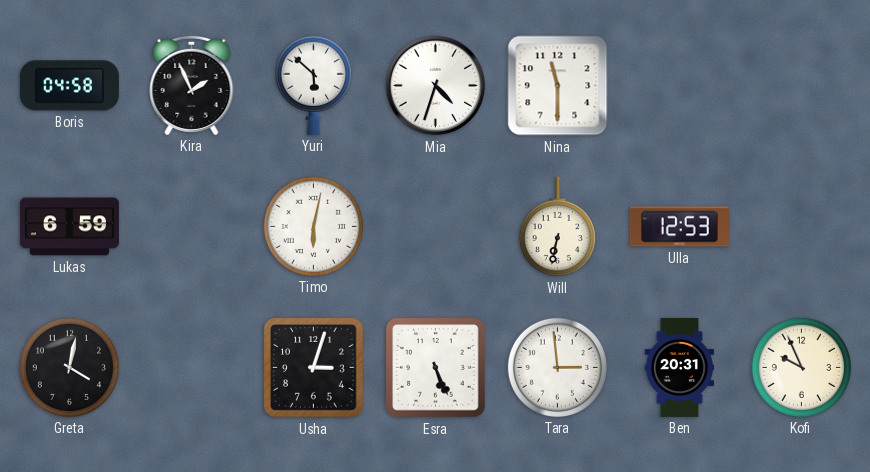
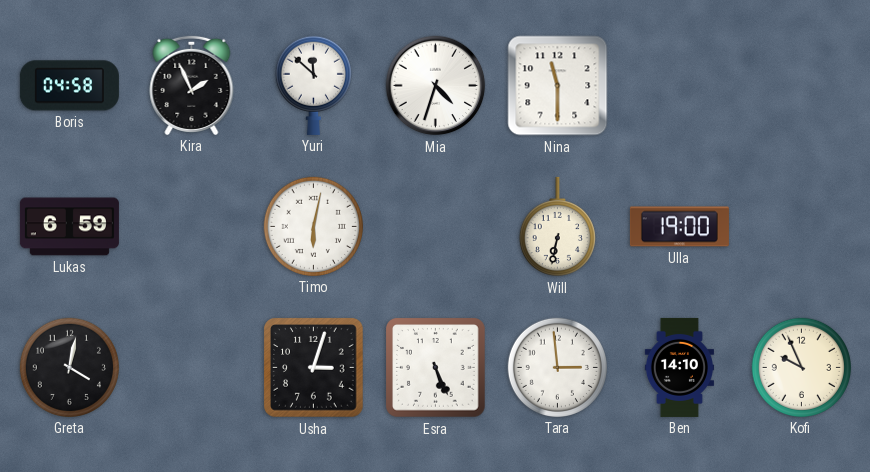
Yuri: 5:52 -> 11:52
Ulla: 12:53 -> 19:00
Ben: 20:31 -> 14:10
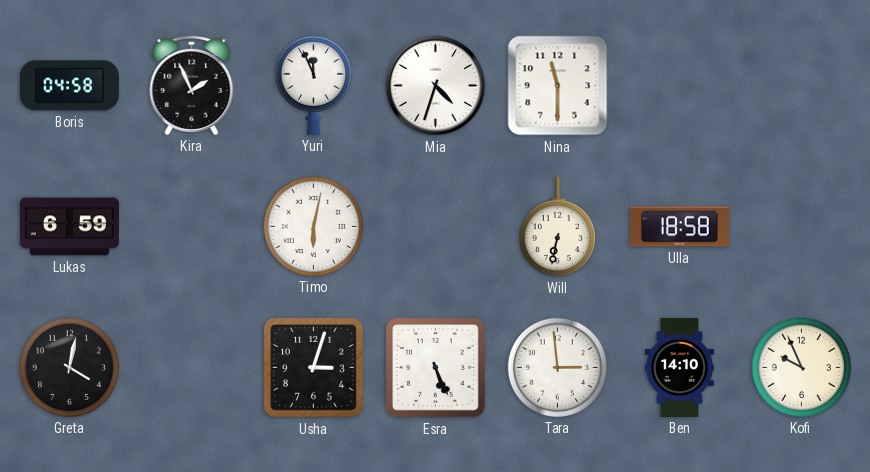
Yuri: 11:52 -> 11:56
Ulla: 19:00 -> 18:58
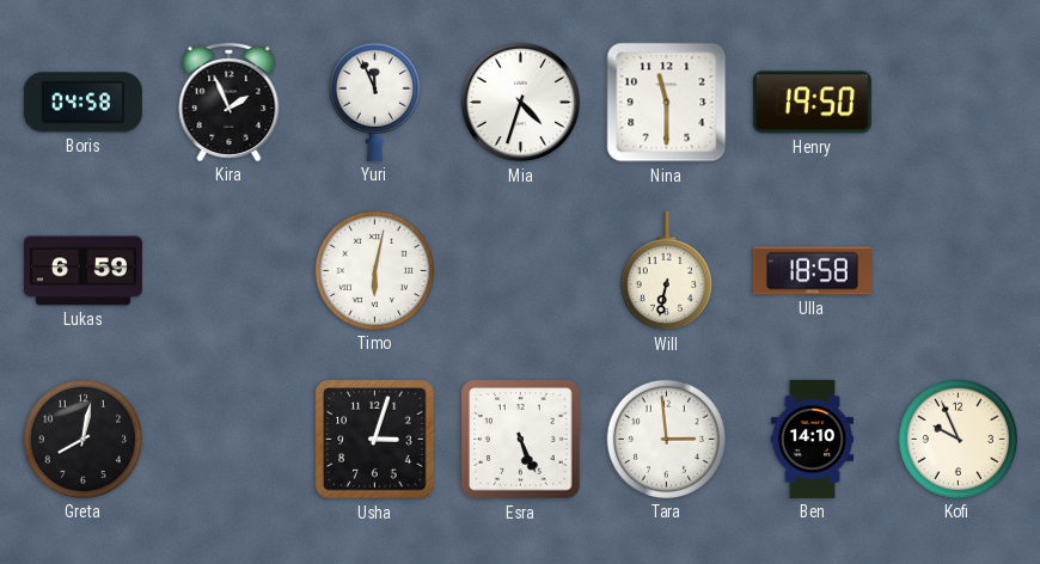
Henry: none -> 19:50
Greta: 4:02 -> 8:02
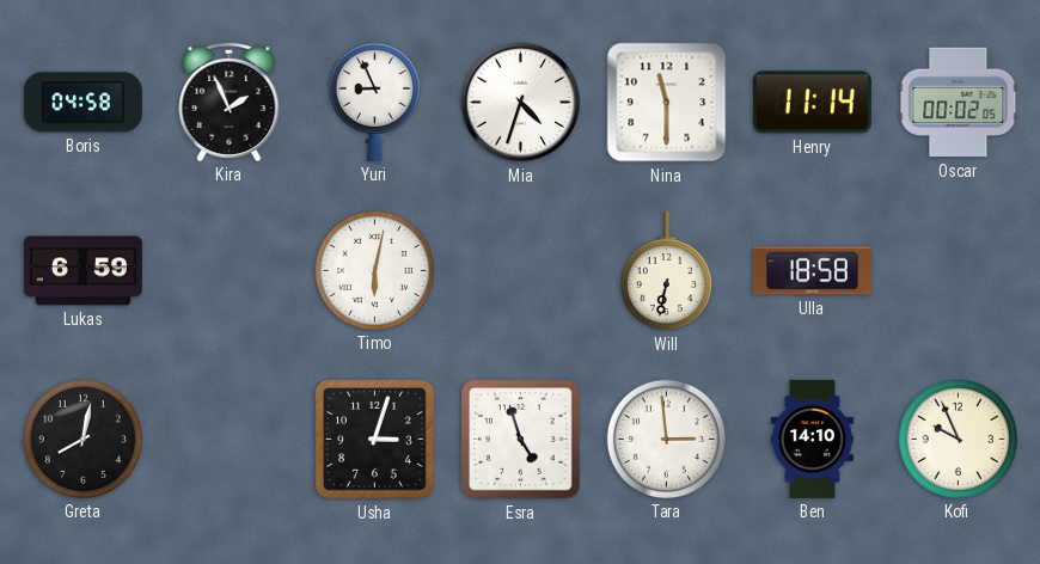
Yuri: 11:56 -> 8:56
Henry: 19:50 -> 11:14
Oscar: none -> 00:02
Esra: 5:26 -> 4:57
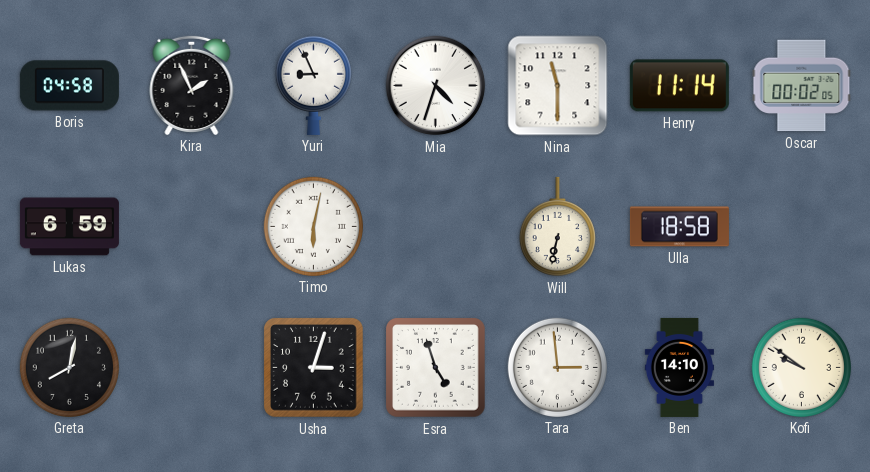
Kofi: 9:56 -> 9:51
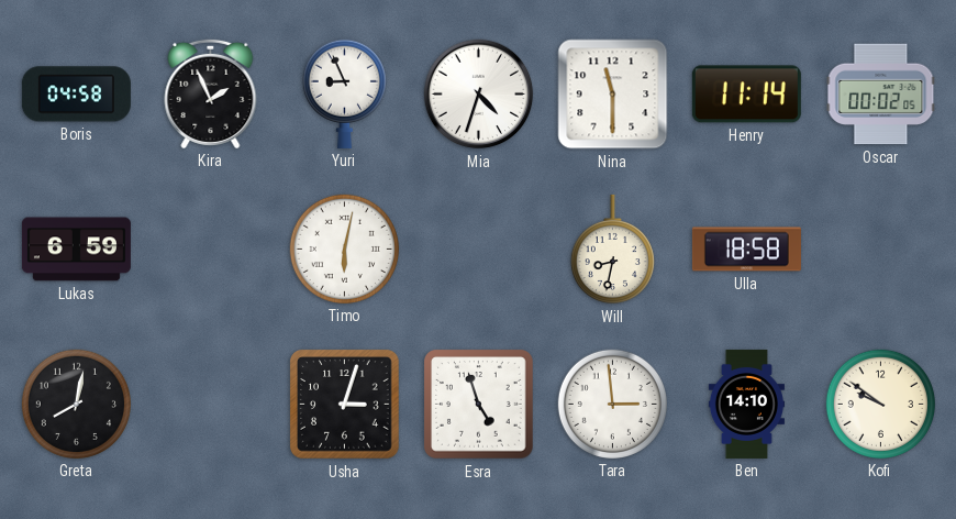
Will: 6:32 -> 8:32
